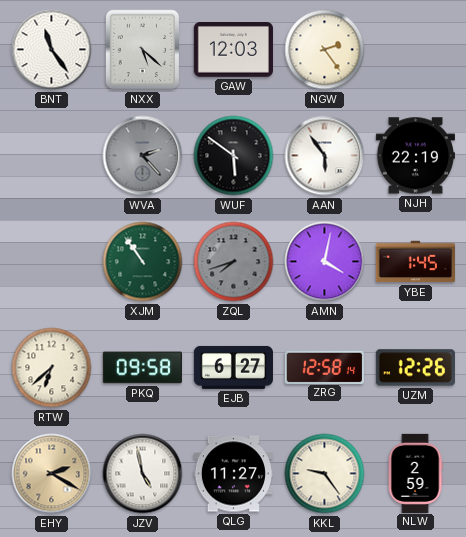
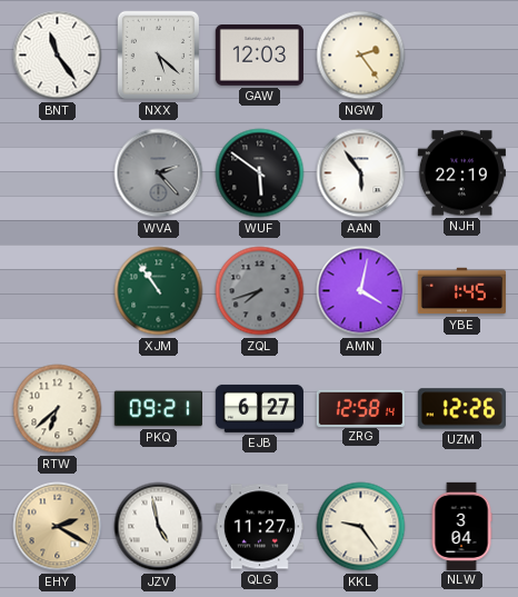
PKQ: 09:58 -> 09:21
NLW: 2:59 -> 3:04
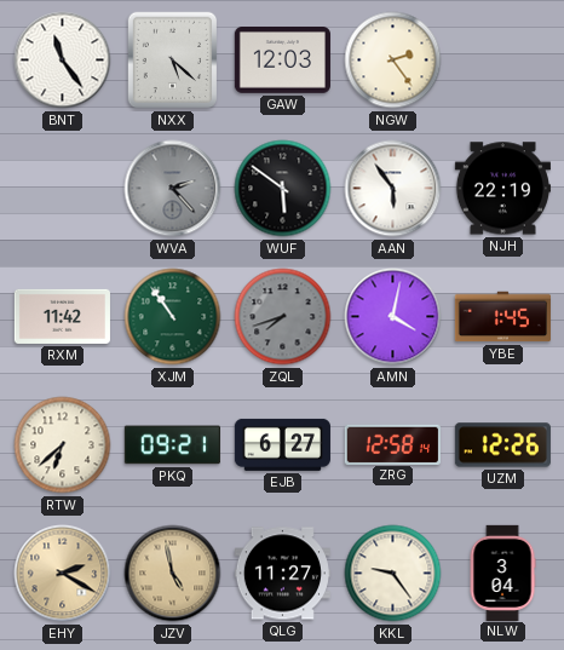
RXM: none -> 11:42
JZV dial: white -> champagne
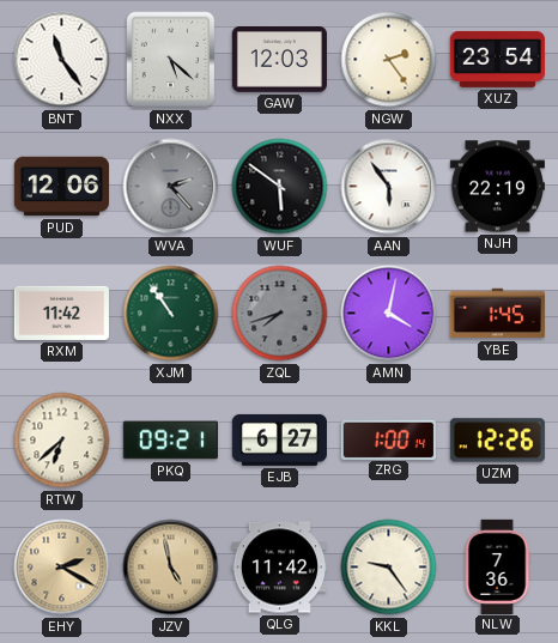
XUZ: none -> 23:54
PUD: none -> 12:06
ZRG: 12:58 -> 1:00
QLG: 11:27 -> 11:42
NLW: 3:04 -> 7:36
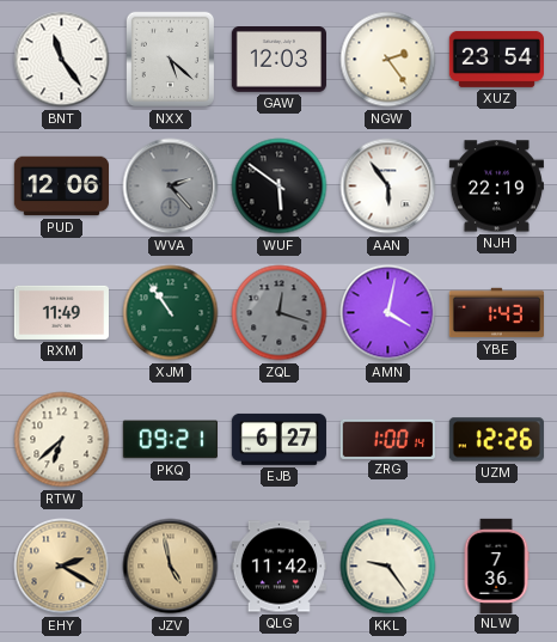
RXM: 11:42 -> 11:49
ZQL: 7:42 -> 12:18
YBE: 1:45 -> 1:43
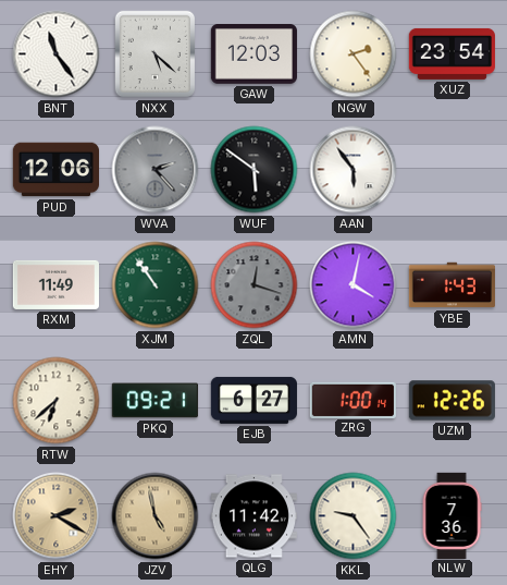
NJH: 22:19 -> none
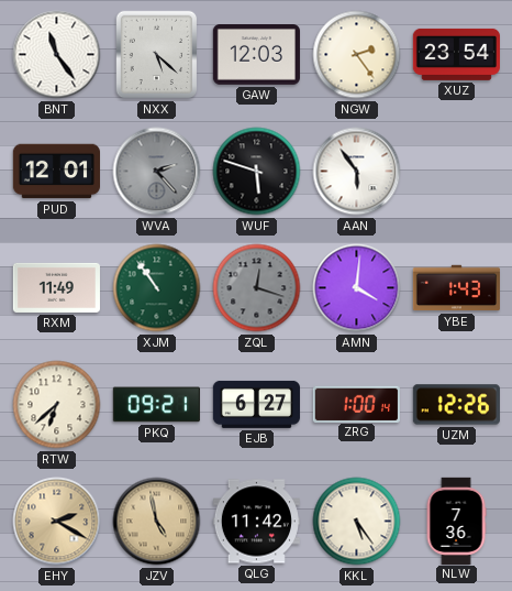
PUD: 12:06 -> 12:01
WUF: 5:51 -> 5:48
AMN: 4:02 -> 4:01
KKL: 9:24 -> 5:24
